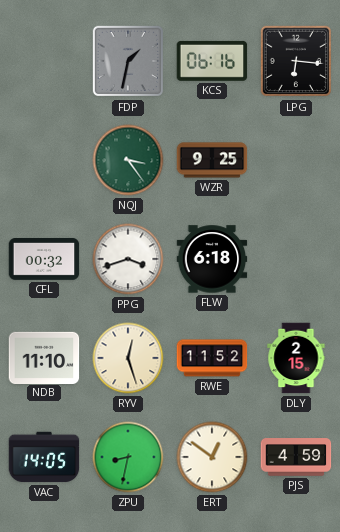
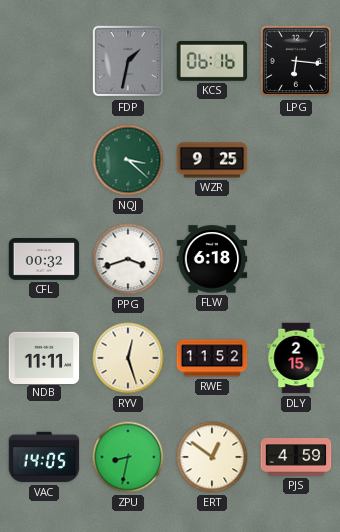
NQJ: 3:24 -> 3:22
NDB: 11:10 -> 11:11
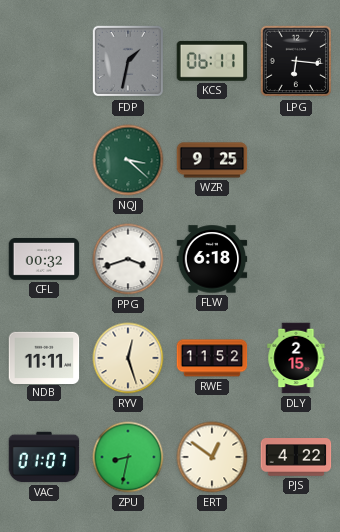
KCS: 06:16 -> 06:11
VAC: 14:05 -> 01:07
PJS: 4:59 -> 4:22
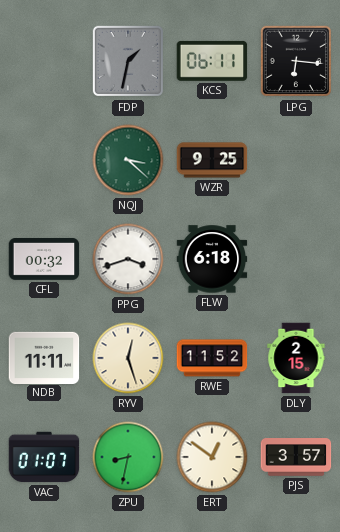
PJS: 4:22 -> 3:57
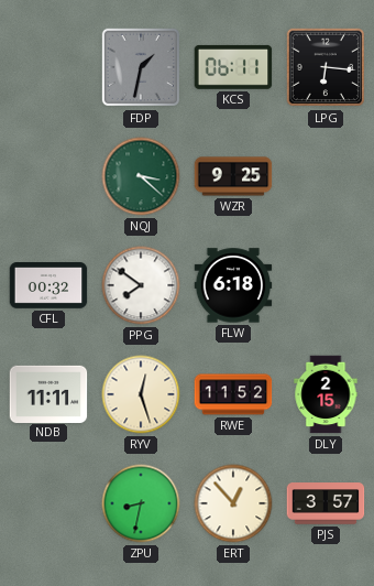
PPG: 3:42 -> 7:51
VAC: 01:07 -> none
ERT: 12:51 -> 12:53
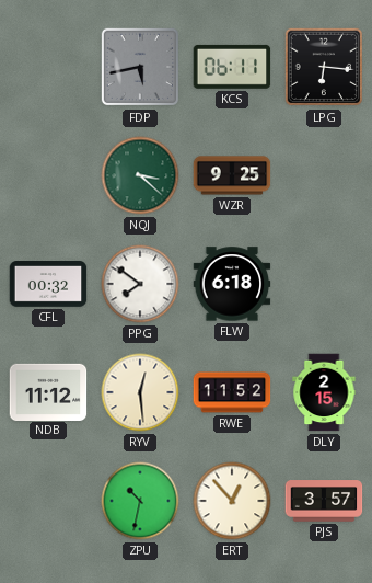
FDP: 1:32 -> 5:43
NDB: 11:11 -> 11:12
RYV: 12:27 -> 12:29
ZPU: 8:32 -> 10:32
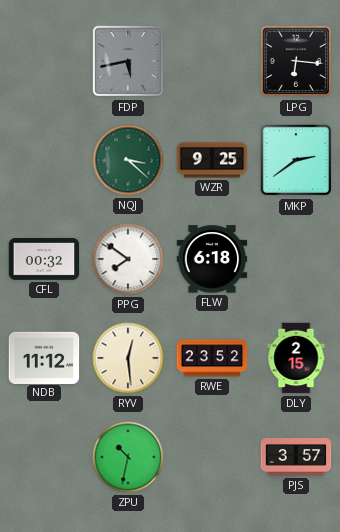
KCS: 06:11 -> none
MKP: none -> 2:39
RWE: 11:52 -> 23:52
ERT: 12:53 -> none
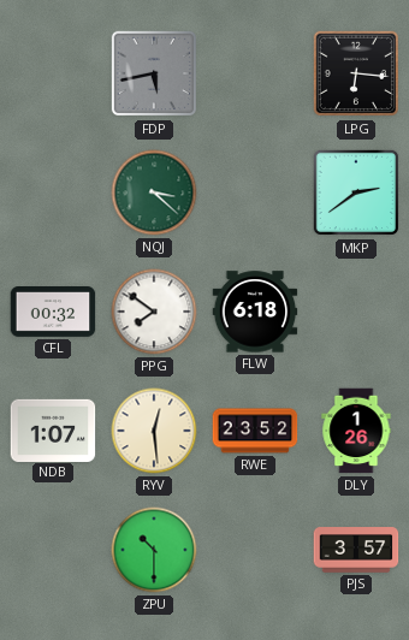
WZR: 9:25 -> none
NDB: 11:12 -> 1:07
DLY: 2:15 -> 1:26
ZPU: 10:32 -> 10:30
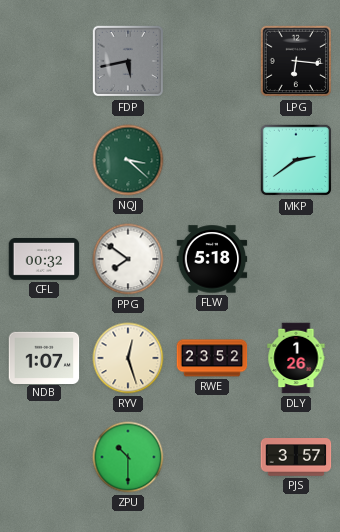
FLW: 6:18 -> 5:18
RYV: 12:29 -> 12:27
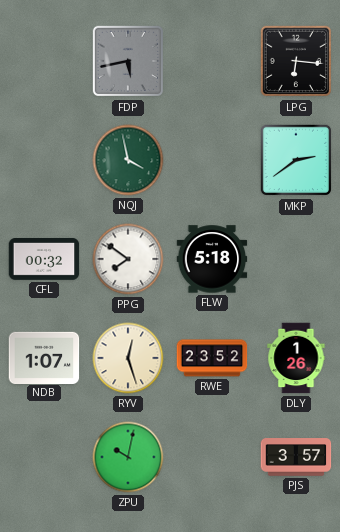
NQJ: 3:22 -> 3:58
ZPU: 10:30 -> 10:02
